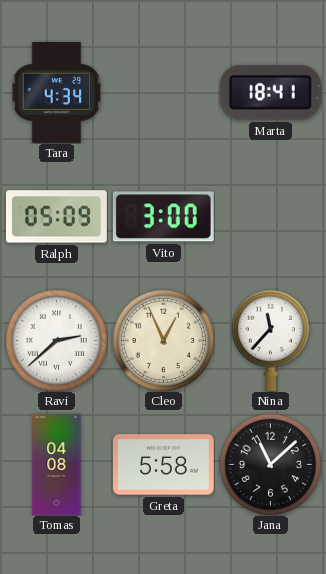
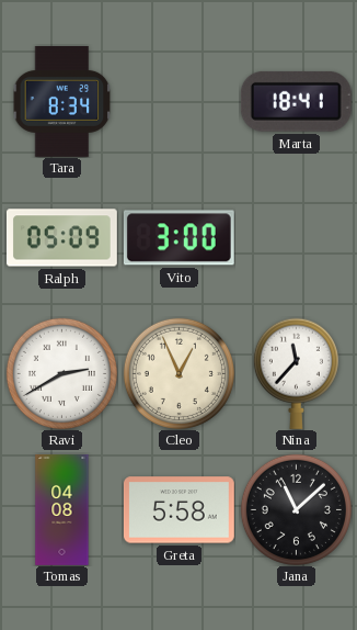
Tara: 4:34 -> 8:34
Ravi: 2:38 -> 2:40
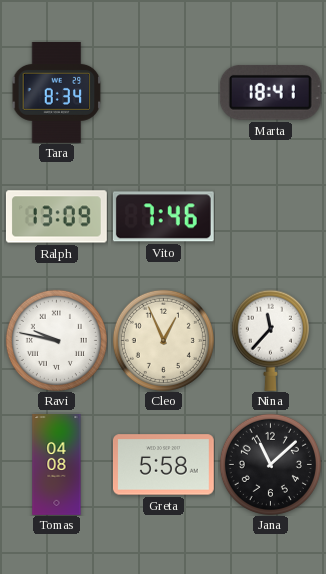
Ralph: 05:09 -> 13:09
Vito: 3:00 -> 7:46
Ravi: 2:40 -> 9:47
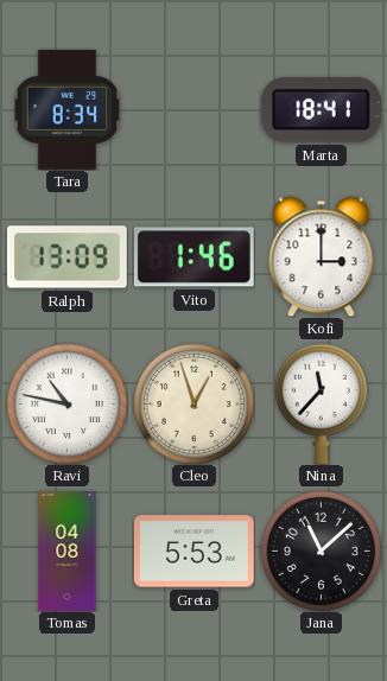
Vito: 7:46 -> 1:46
Kofi: none -> 3:00
Ravi: 9:47 -> 10:47
Cleo: 12:56 -> 12:57
Greta: 5:58 -> 5:53
